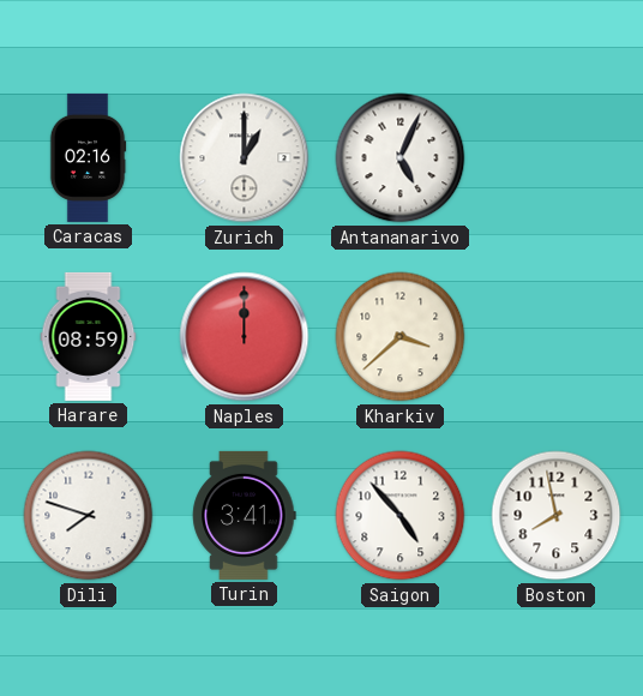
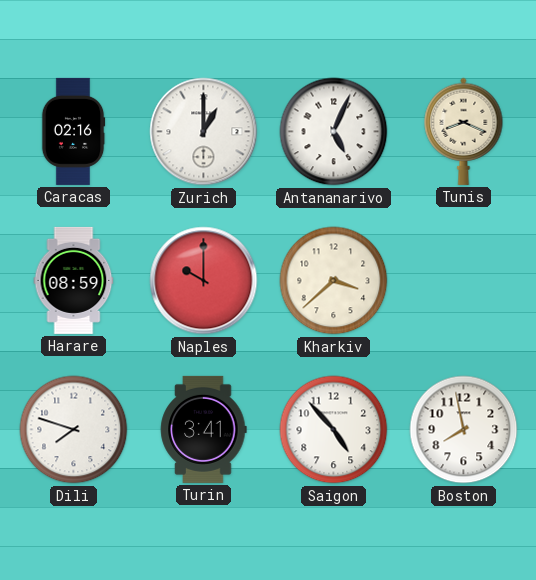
Tunis: none -> 8:19
Naples: 12:00 -> 10:00
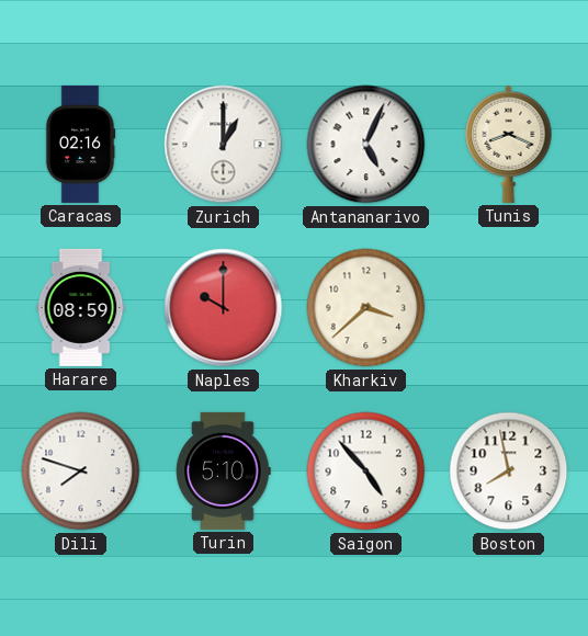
Turin: 3:41 -> 5:10
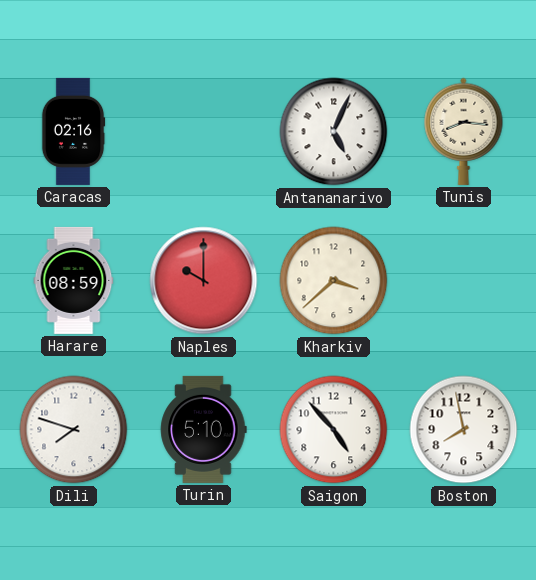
Zurich: 1:00 -> none
Tunis: 8:19 -> 8:16
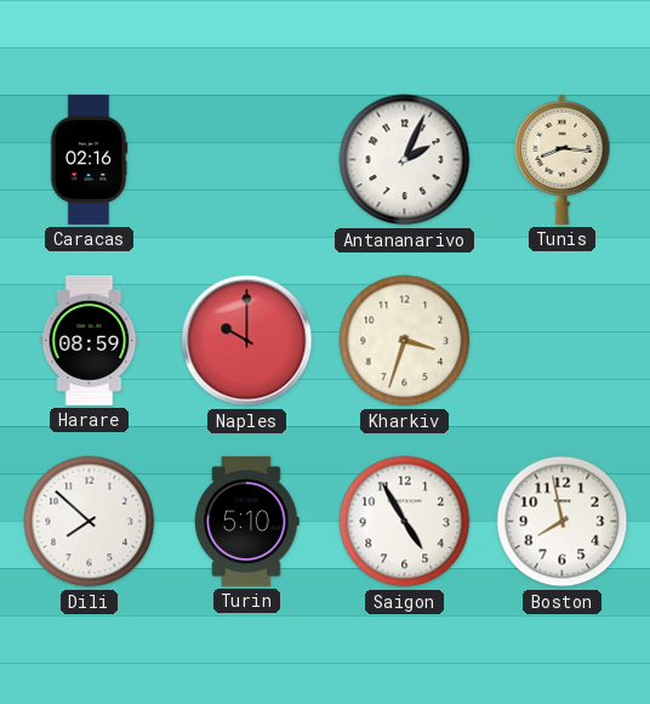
Antananarivo: 5:04 -> 2:04
Kharkiv: 3:38 -> 3:33
Dili: 7:48 -> 7:52
Saigon: 4:53 -> 4:55
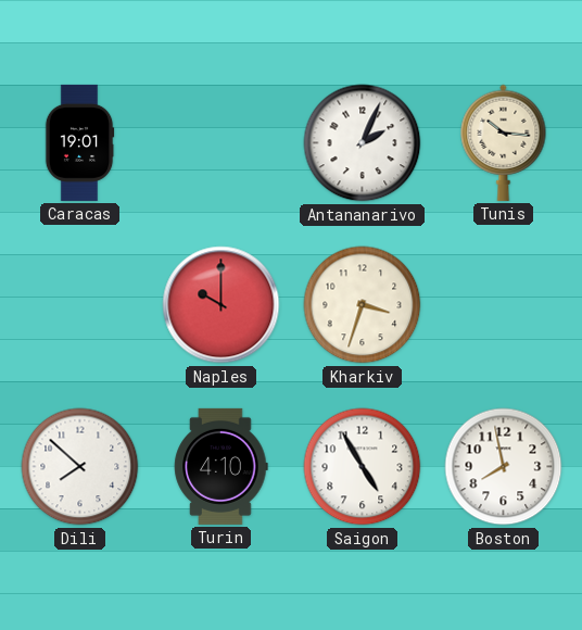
Caracas: 02:16 -> 19:01
Tunis: 8:16 -> 10:16
Harare: 08:59 -> none
Turin: 5:10 -> 4:10
